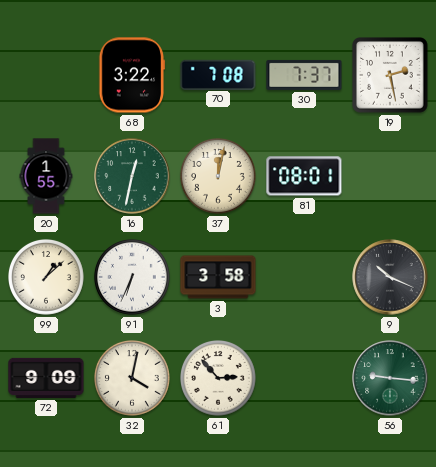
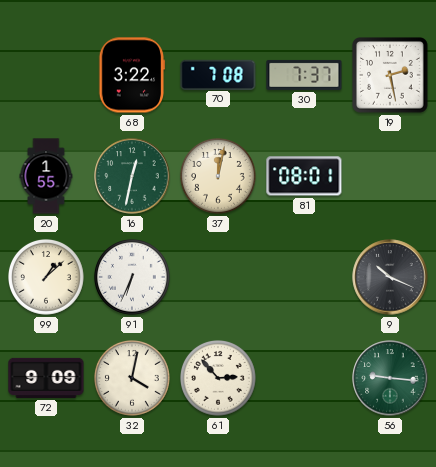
3: 3:58 -> none
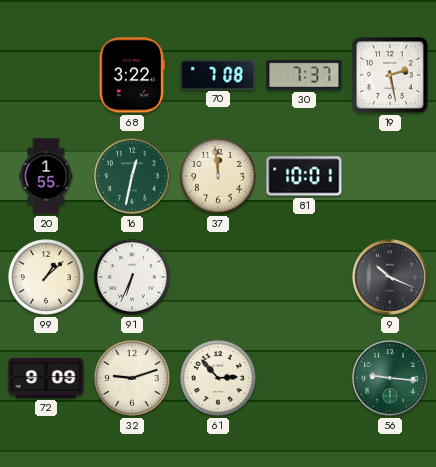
37: 12:02 -> 11:59
81: 08:01 -> 10:01
32: 4:02 -> 9:12
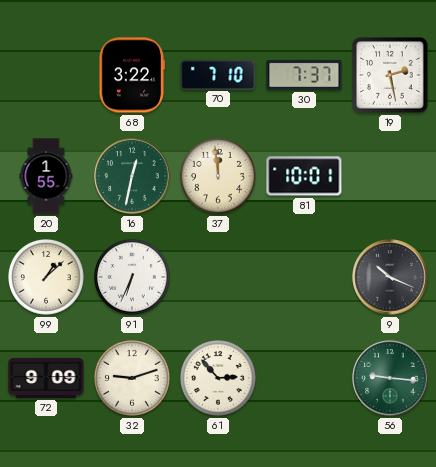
70: 7:08 -> 7:10
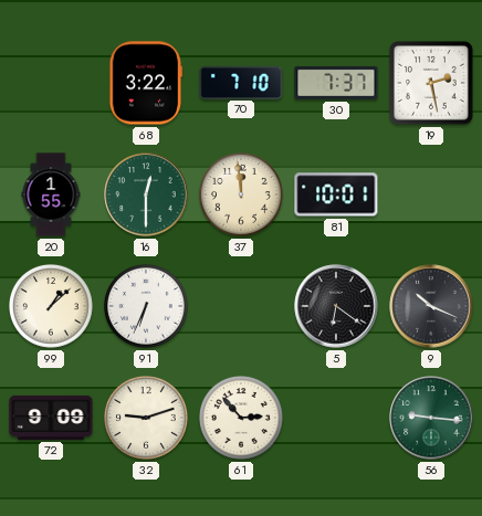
16: 12:32 -> 12:30
5: none -> 6:21
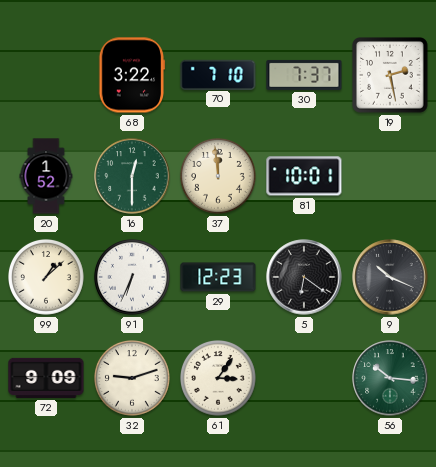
20: 1:55 -> 1:52
29: none -> 12:23
61: 2:53 -> 3:06
56: 9:16 -> 10:16
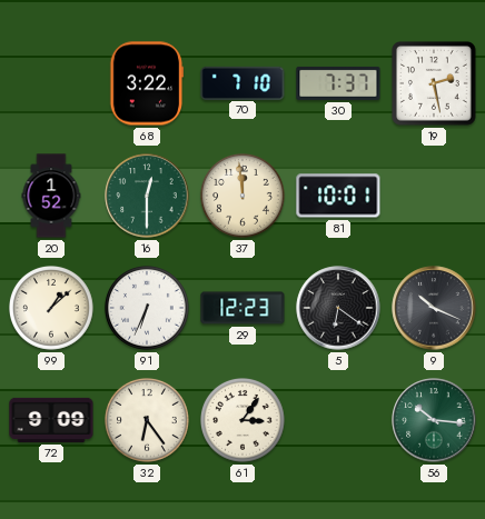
32: 9:12 -> 6:24
